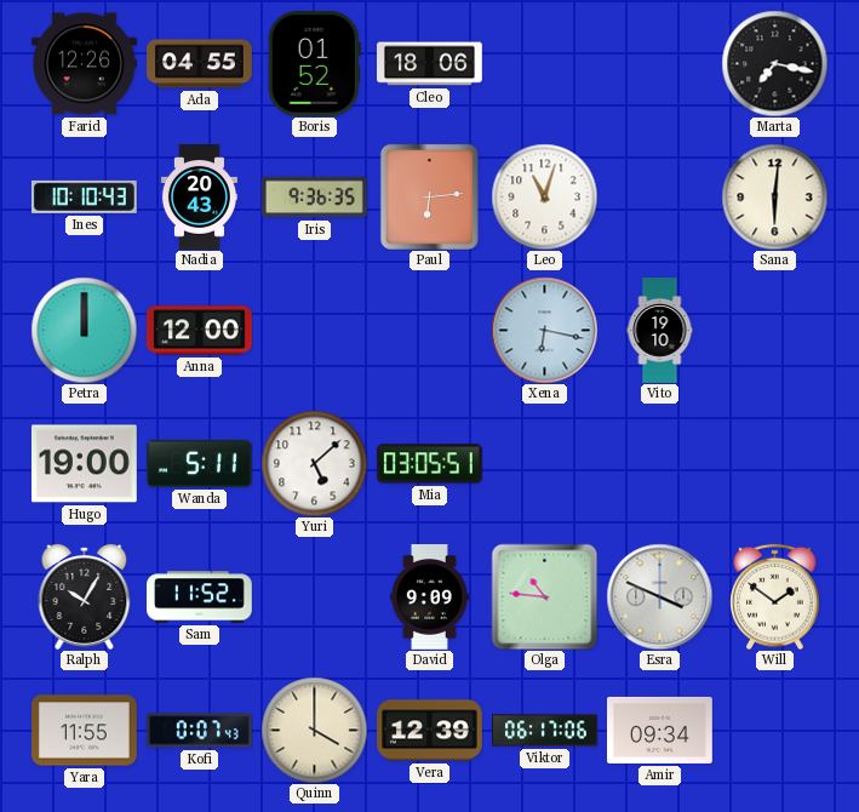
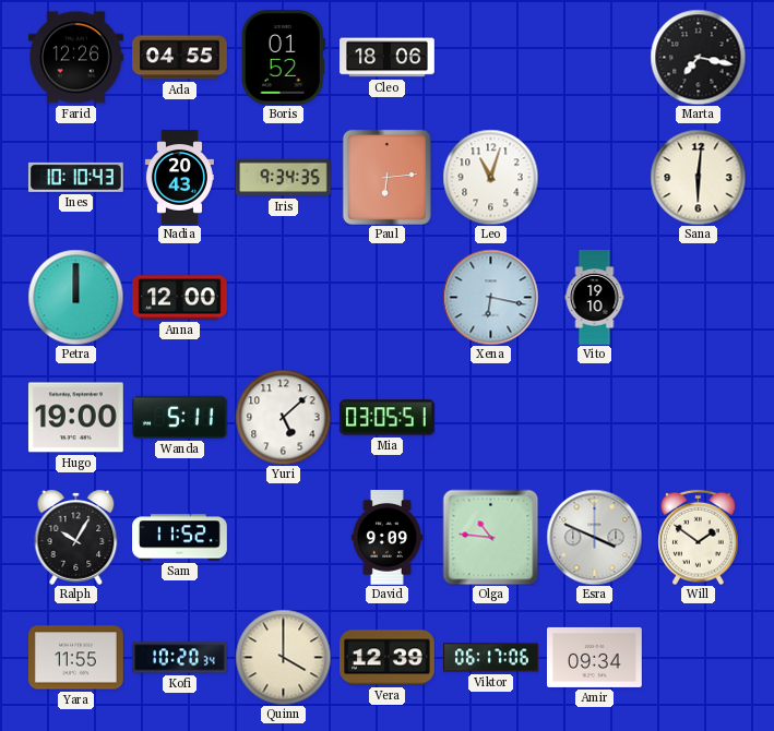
Iris: 9:36 -> 9:34
Kofi: 0:07 -> 10:20
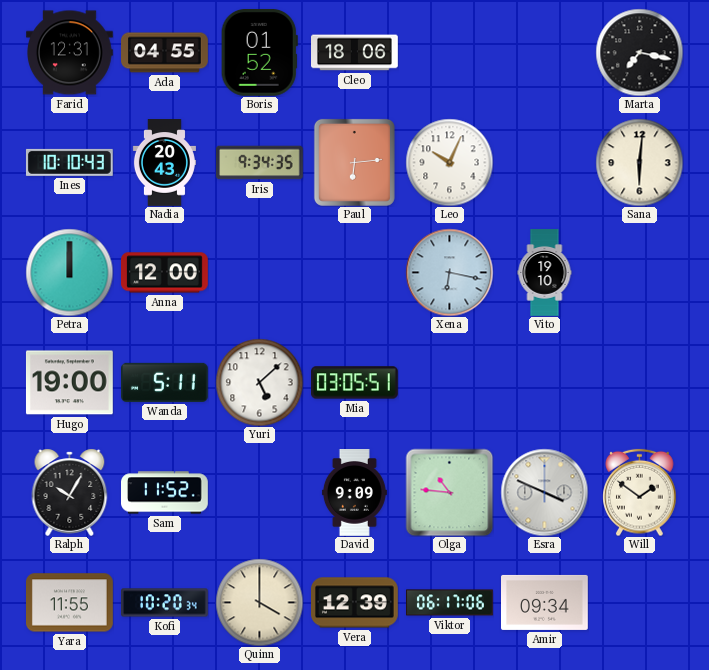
Farid: 12:26 -> 12:31
Leo: 11:03 -> 10:04
